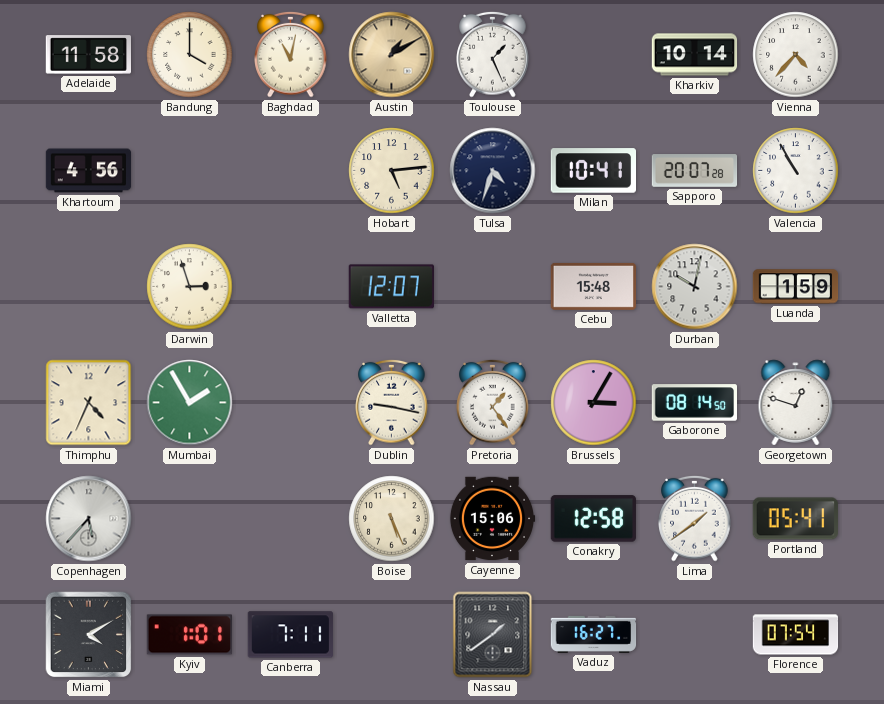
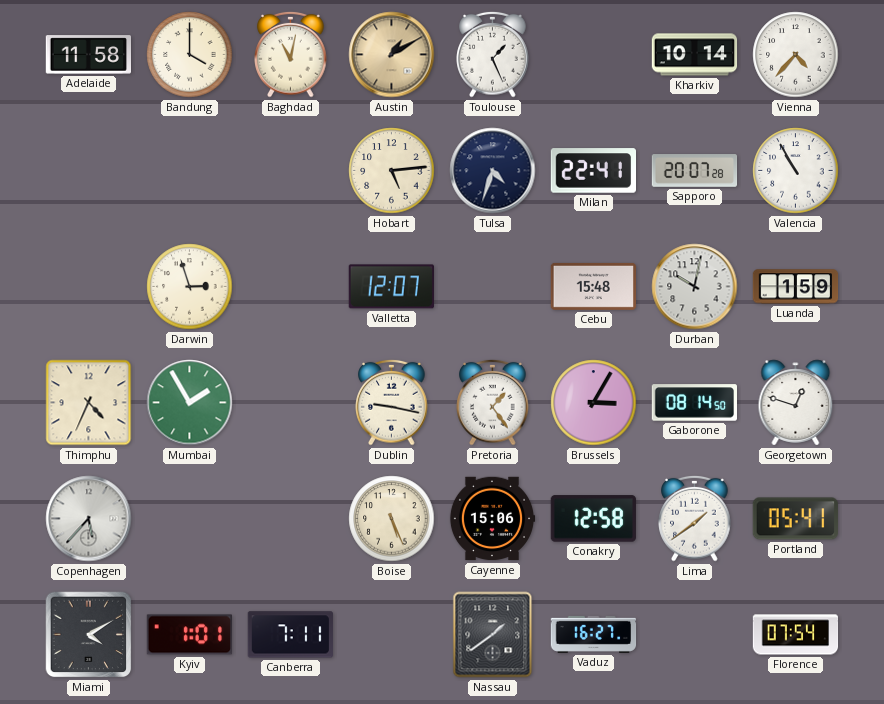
Khartoum: 4:56 -> none
Milan: 10:41 -> 22:41
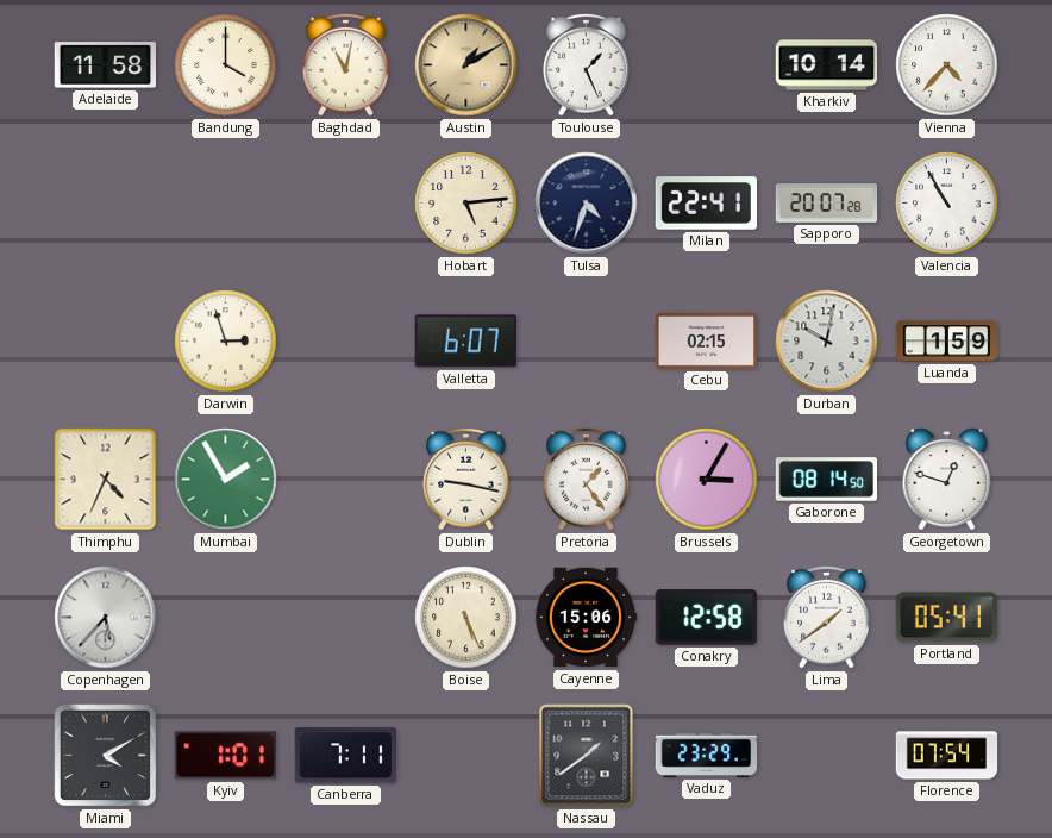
Valletta: 12:07 -> 6:07
Cebu: 15:48 -> 02:15
Vaduz: 16:27 -> 23:29
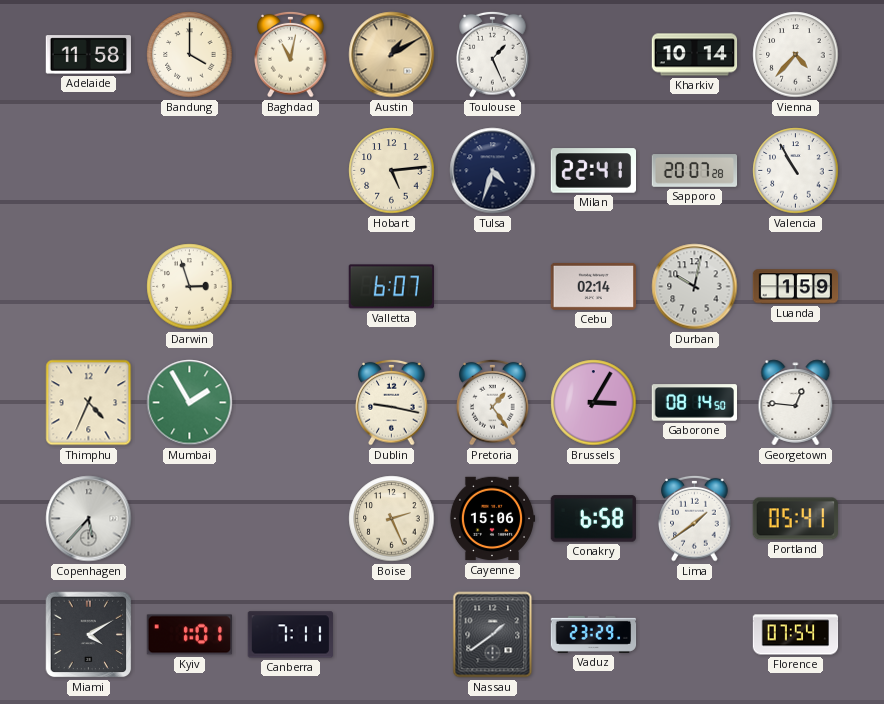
Cebu: 02:15 -> 02:14
Georgetown: 12:48 -> 12:46
Boise: 5:26 -> 2:26
Conakry: 12:58 -> 6:58
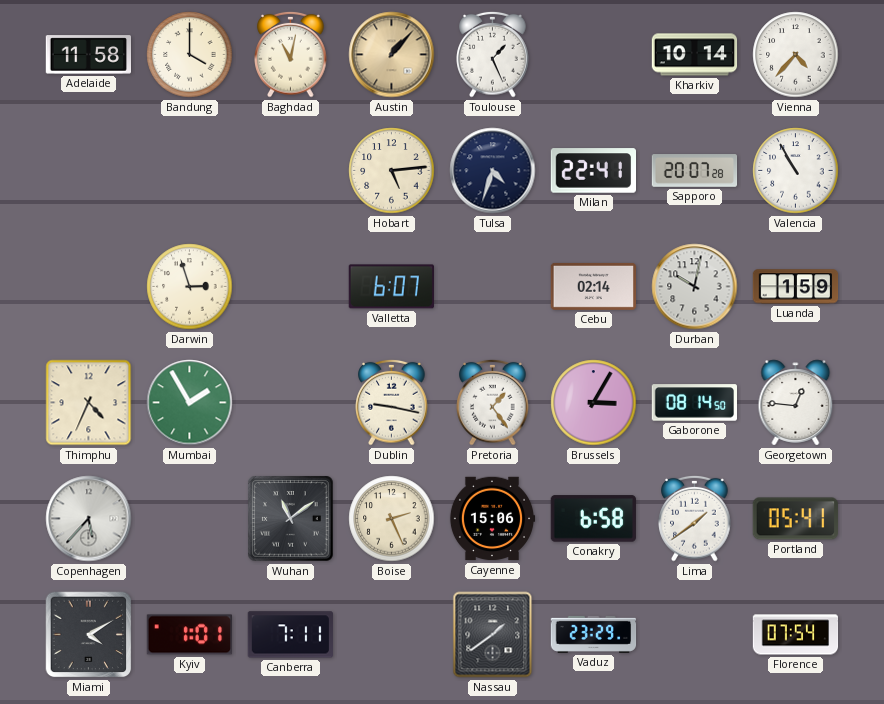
Austin: 1:10 -> 1:07
Wuhan: none -> 11:09
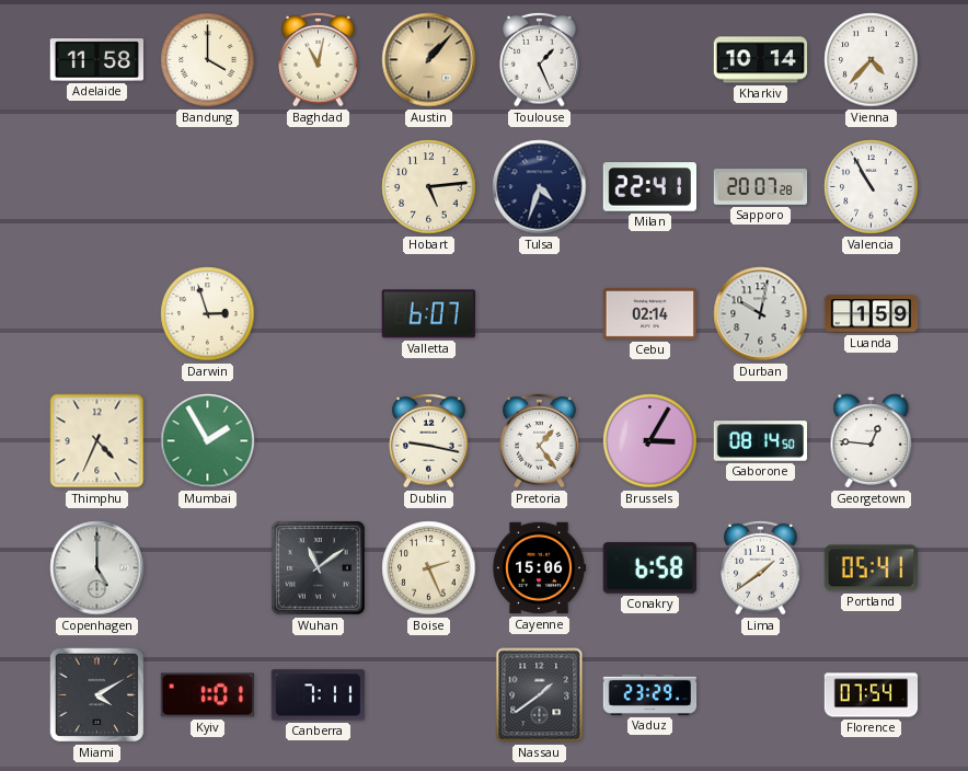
Copenhagen: 5:37 -> 5:00
